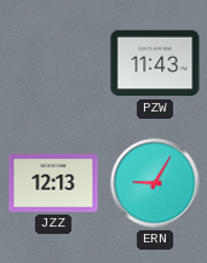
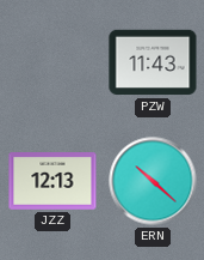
ERN: 9:05 -> 10:22
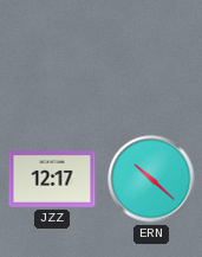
PZW: 11:43 -> none
JZZ: 12:13 -> 12:17
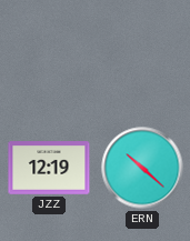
JZZ: 12:17 -> 12:19
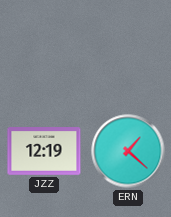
ERN: 10:22 -> 1:22
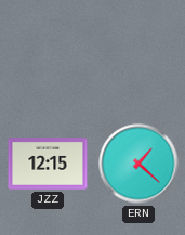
JZZ: 12:19 -> 12:15
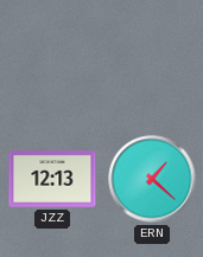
JZZ: 12:15 -> 12:13
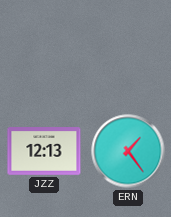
ERN: 1:22 -> 1:24
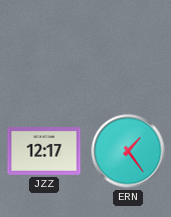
JZZ: 12:13 -> 12:17
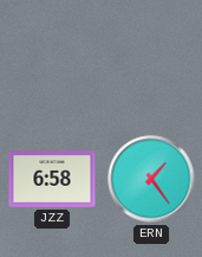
JZZ: 12:17 -> 6:58
